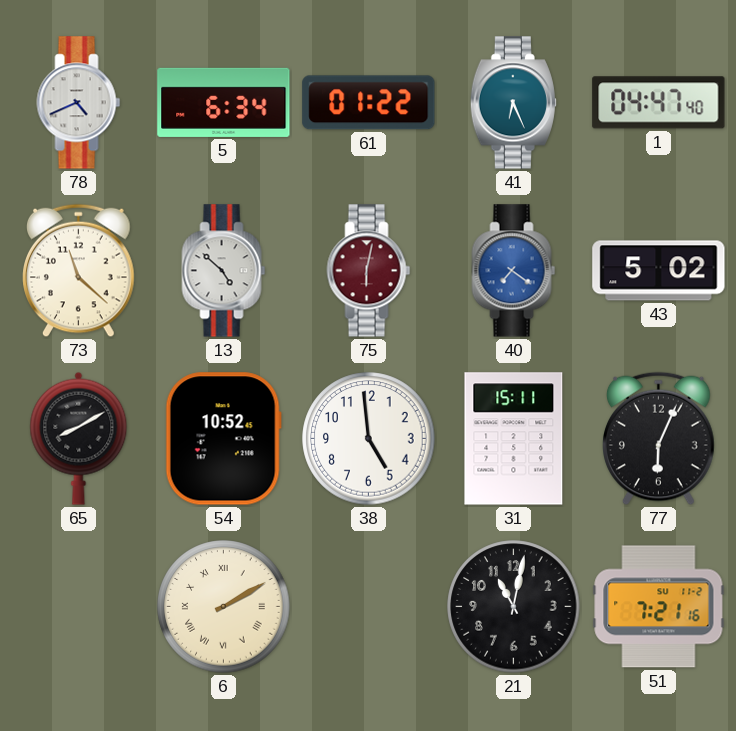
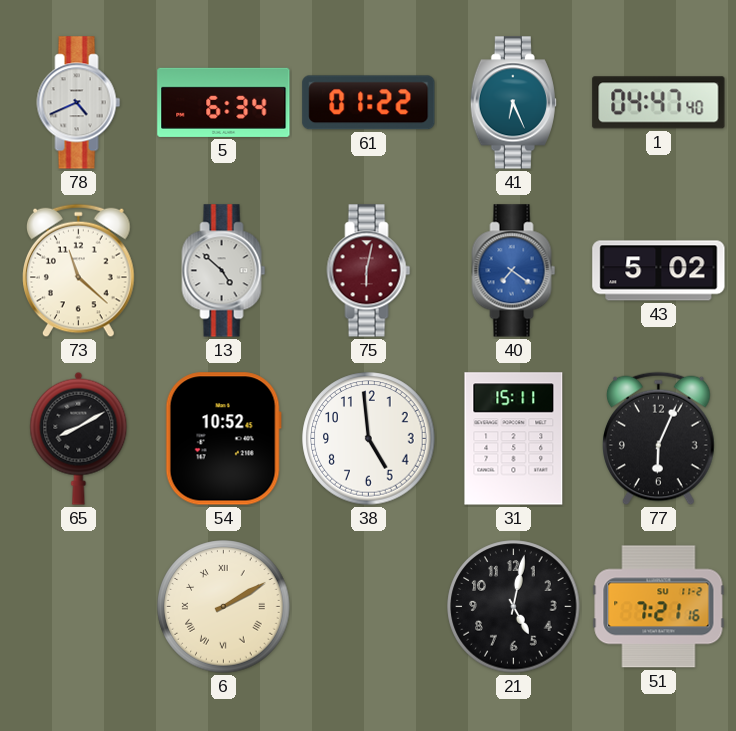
21: 11:02 -> 5:02
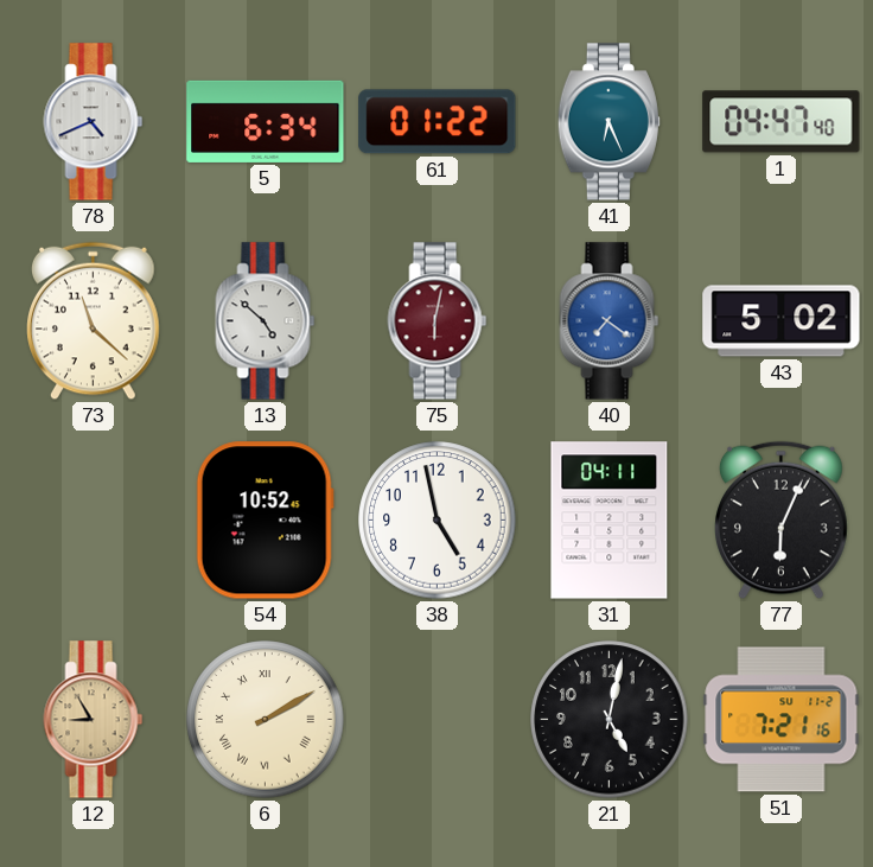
65: 8:10 -> none
38: 4:59 -> 4:58
31: 15:11 -> 04:11
12: none -> 8:55
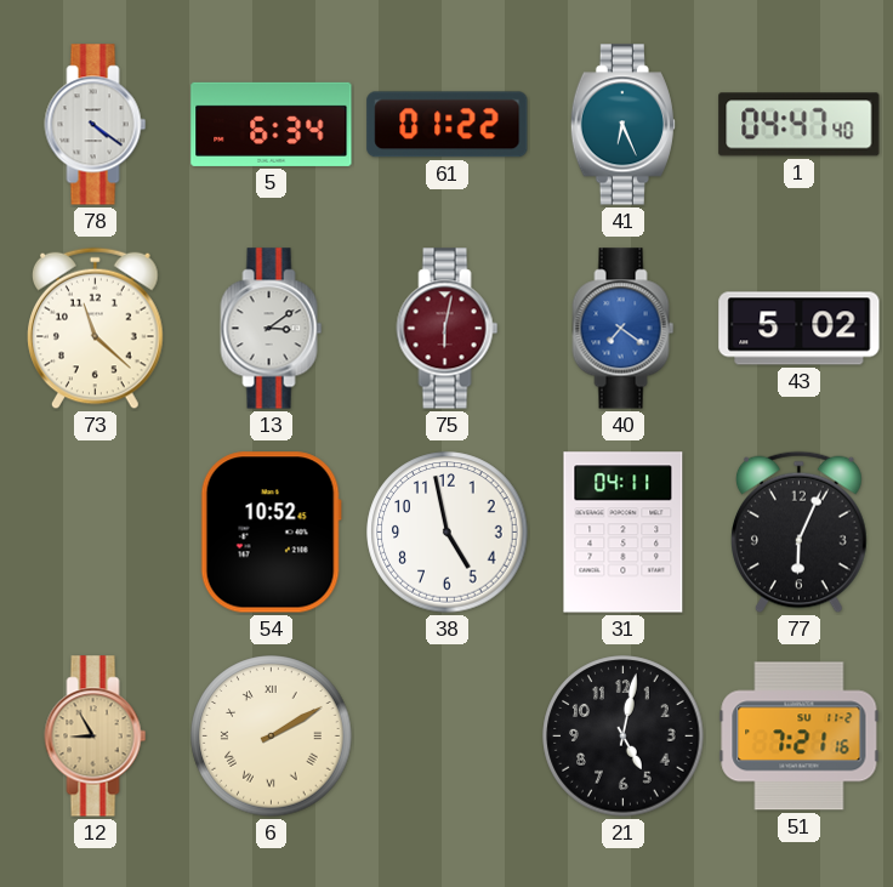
78: 4:41 -> 4:21
13: 4:52 -> 3:09
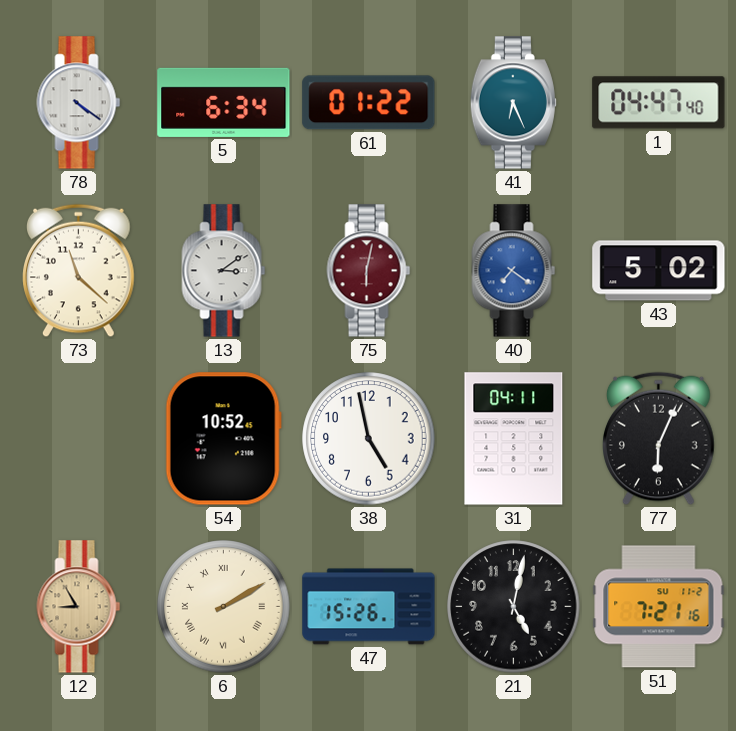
47: none -> 15:26
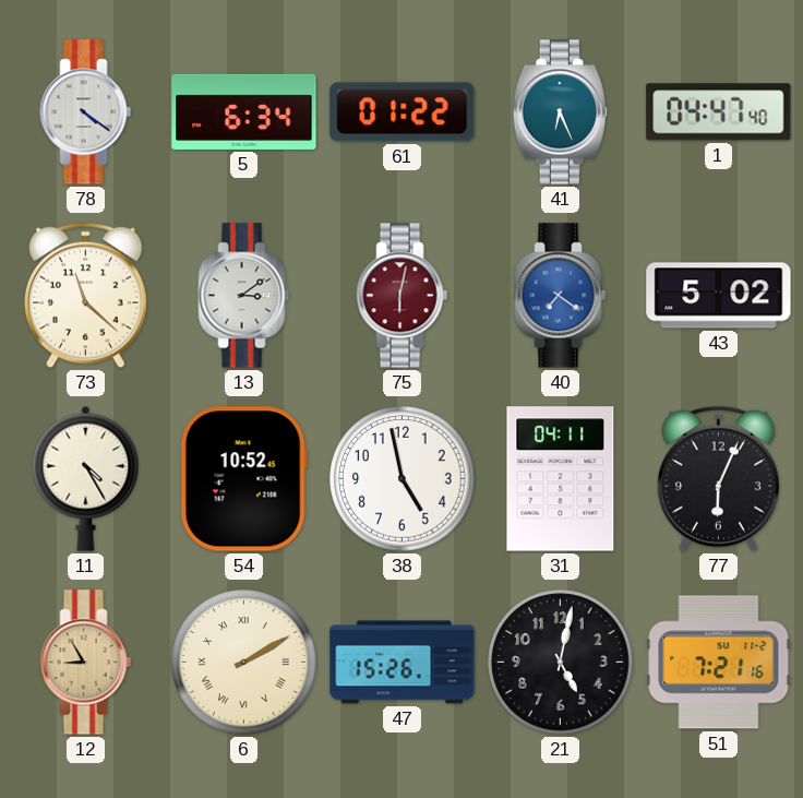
11: none -> 4:25
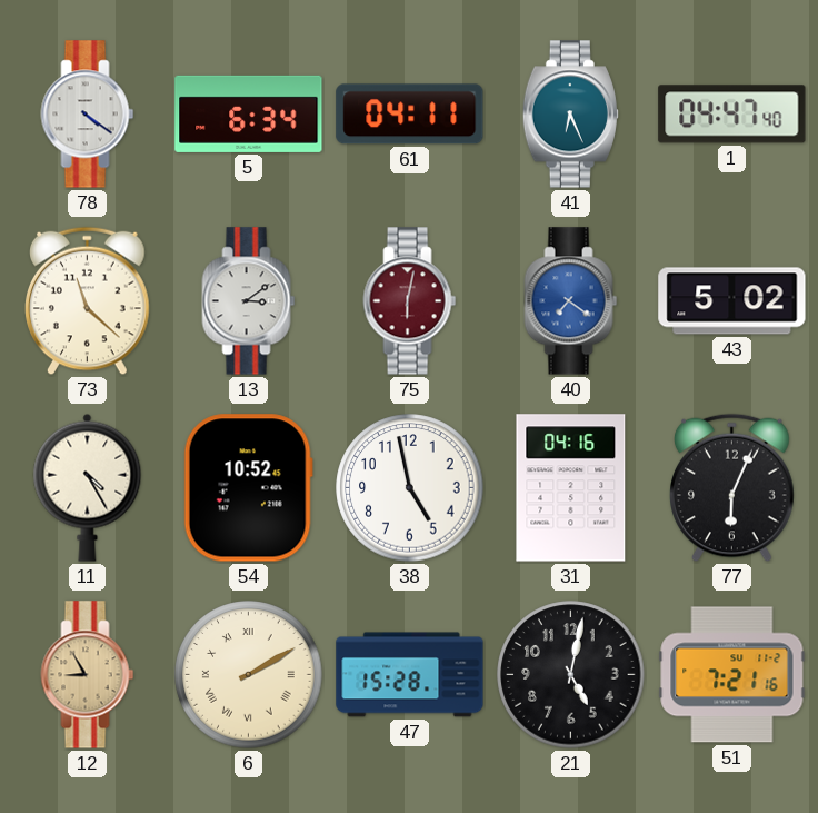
61: 01:22 -> 04:11
31: 04:11 -> 04:16
47: 15:26 -> 15:28
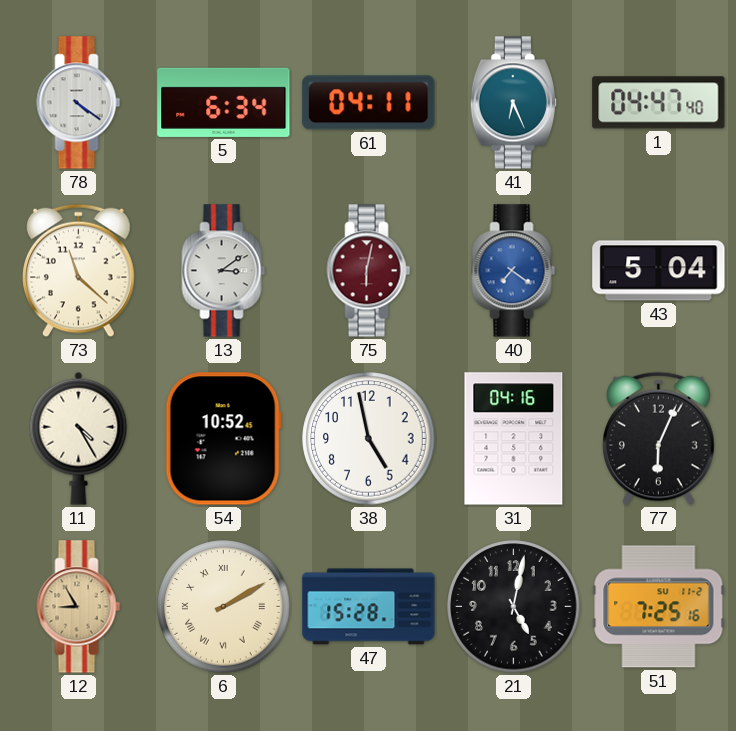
43: 5:02 -> 5:04
51: 7:21 -> 7:25
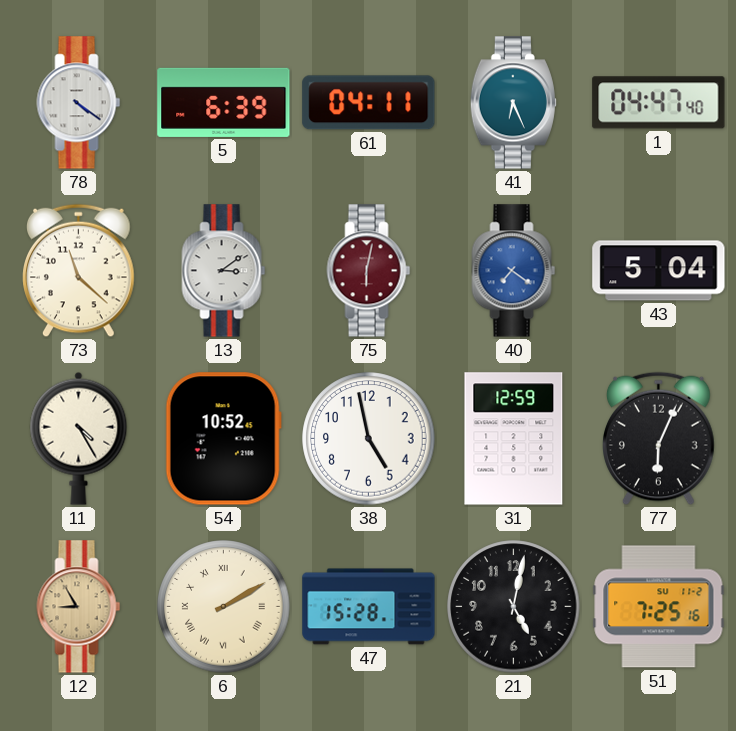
5: 6:34 -> 6:39
31: 04:16 -> 12:59
